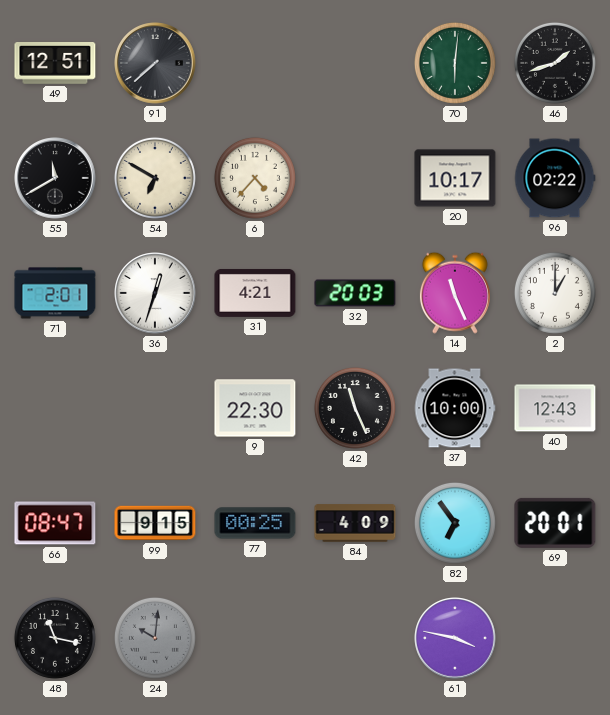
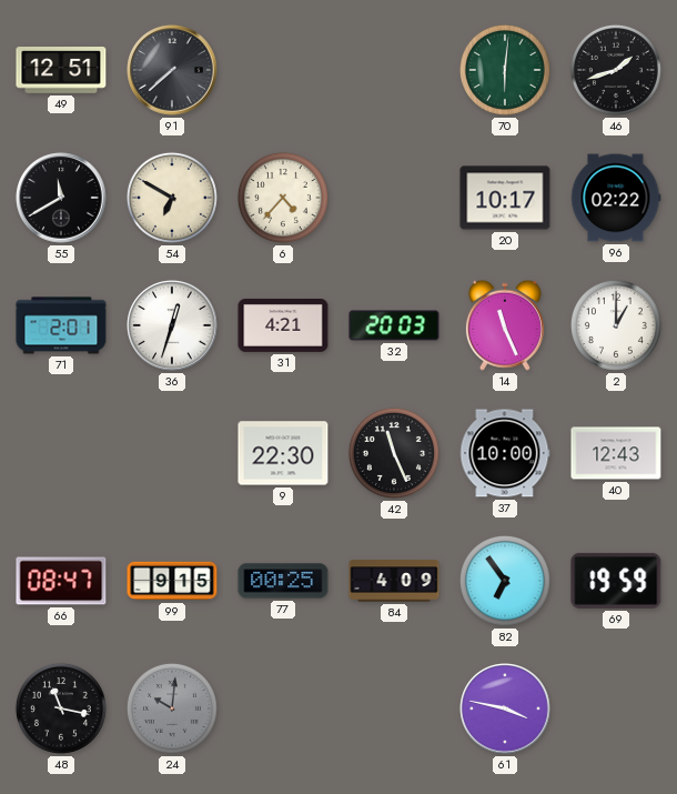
69: 20:01 -> 19:59
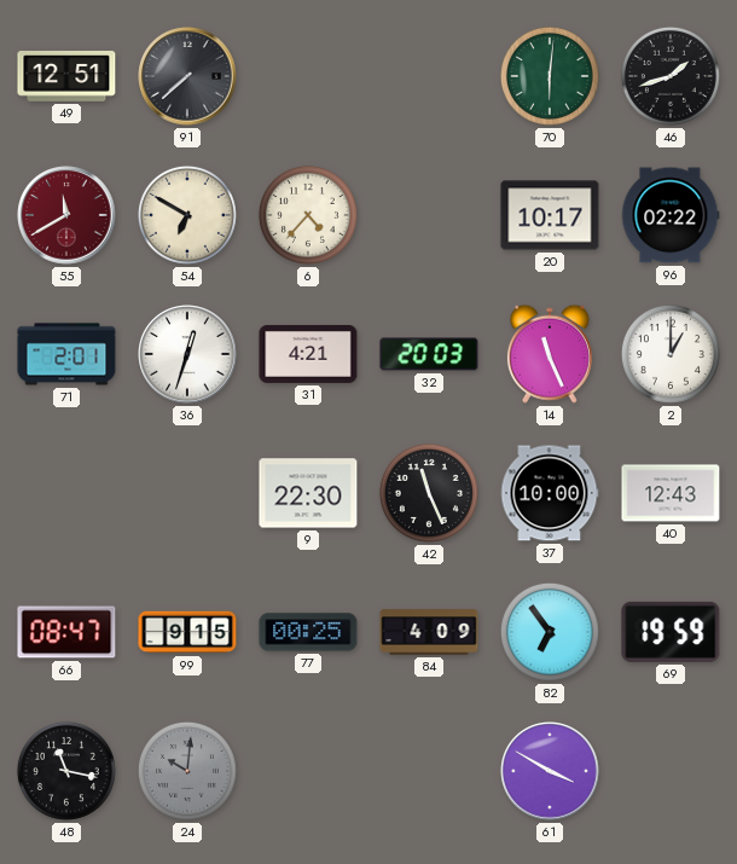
55 dial: black -> burgundy
61: 3:47 -> 3:50
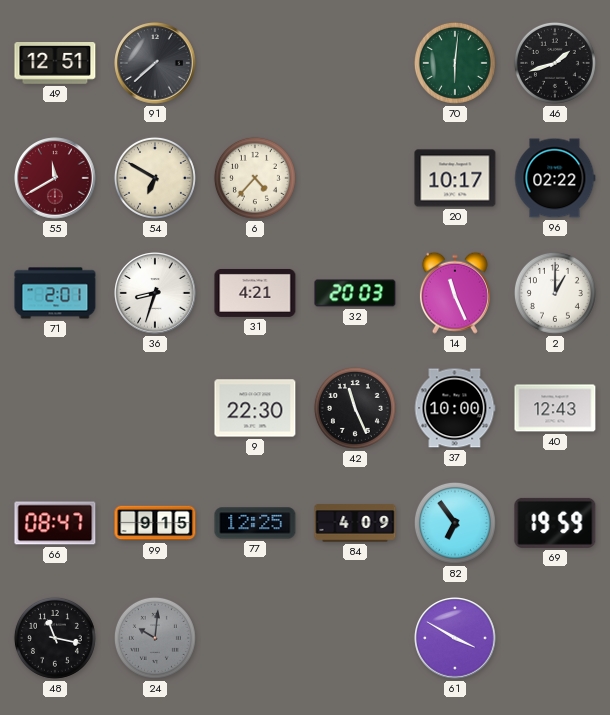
36: 12:33 -> 8:33
77: 00:25 -> 12:25
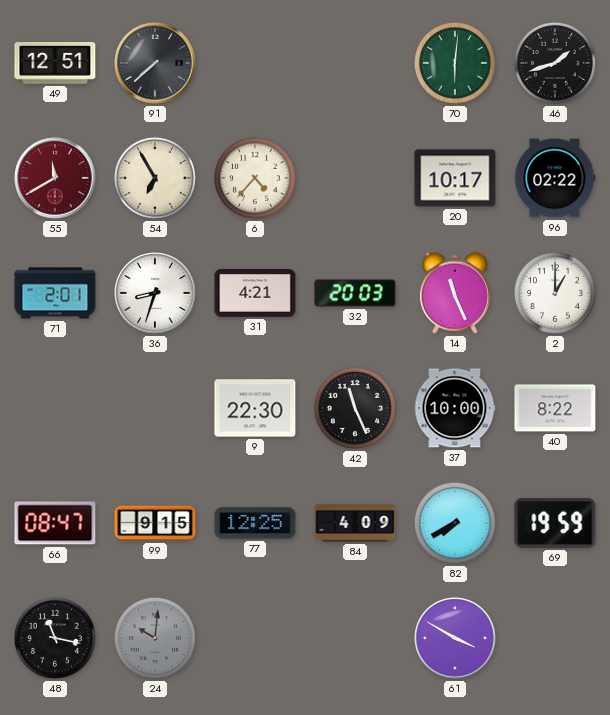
54: 6:50 -> 6:55
40: 12:43 -> 8:22
82: 6:54 -> 7:40
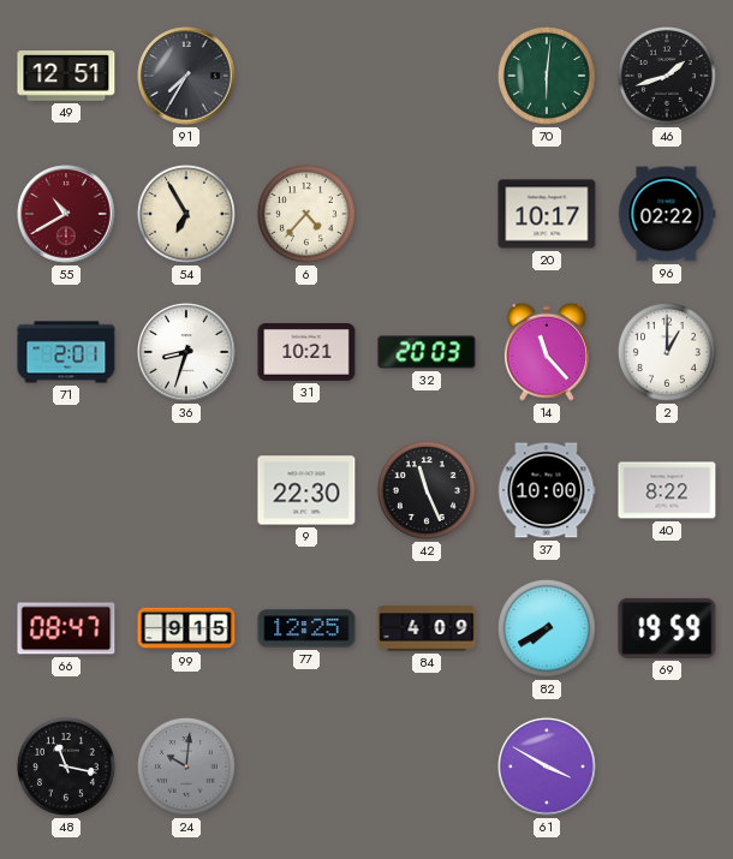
91: 7:38 -> 7:35
55: 11:40 -> 10:40
31: 4:21 -> 10:21
14: 11:26 -> 11:23
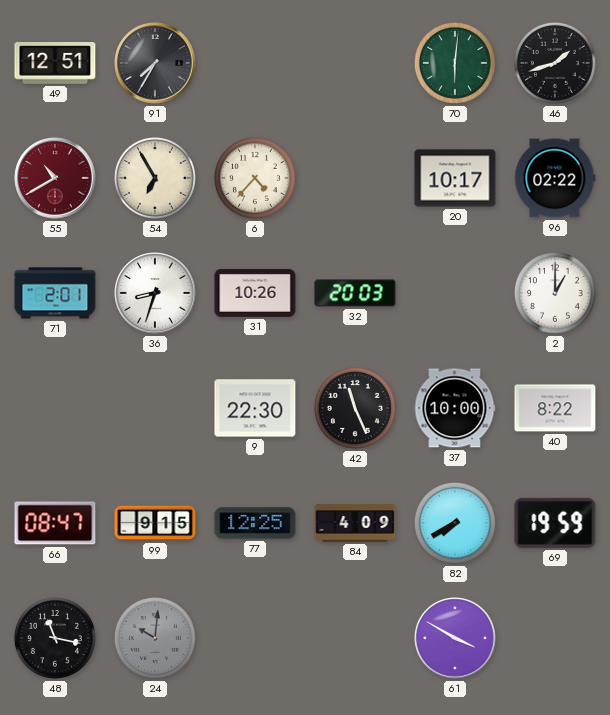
31: 10:21 -> 10:26
14: 11:23 -> none
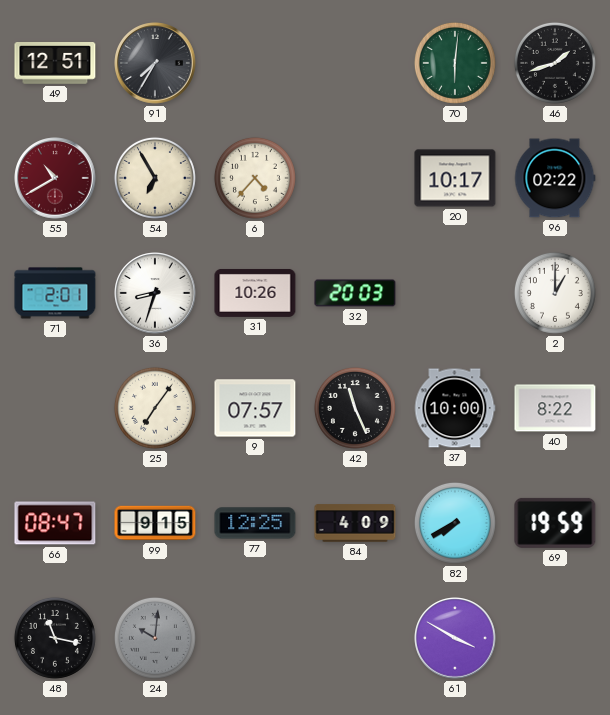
25: none -> 7:06
9: 22:30 -> 07:57
